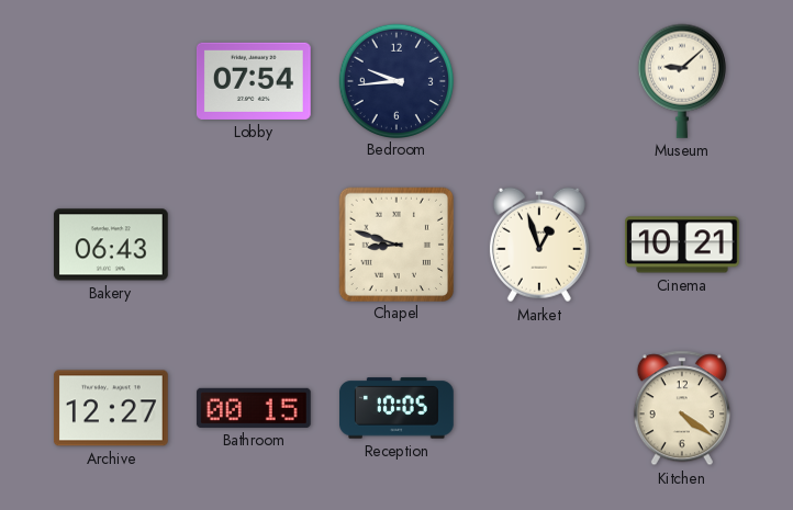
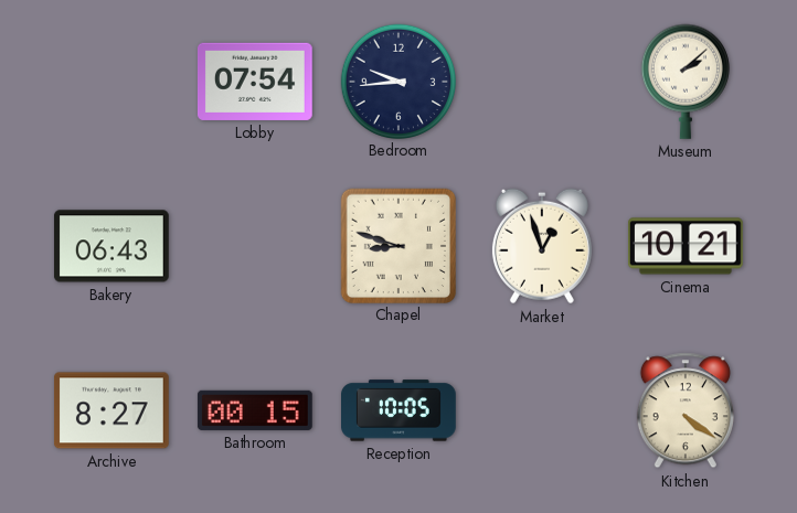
Museum: 9:08 -> 2:08
Archive: 12:27 -> 8:27
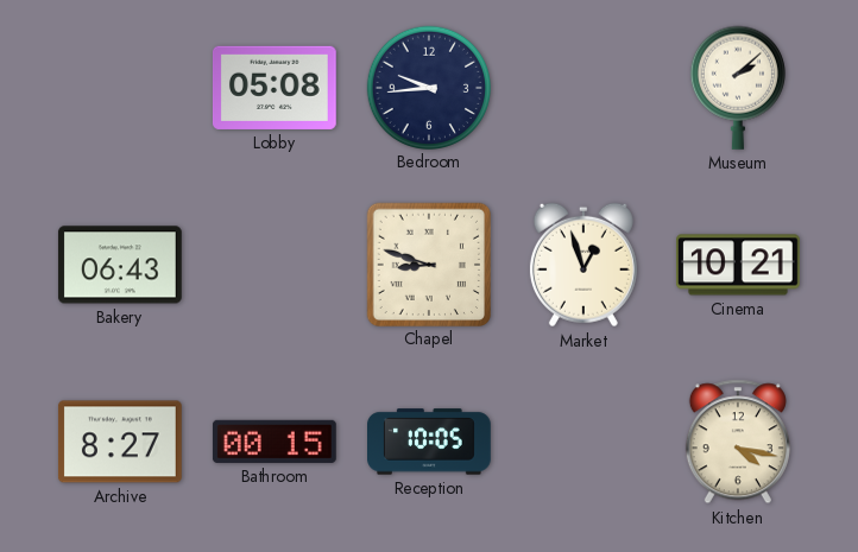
Lobby: 07:54 -> 05:08
Kitchen: 4:21 -> 4:17
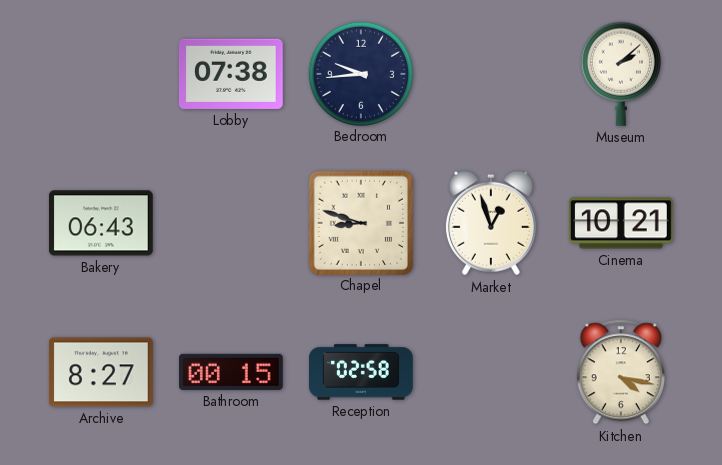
Lobby: 05:08 -> 07:38
Reception: 10:05 -> 02:58
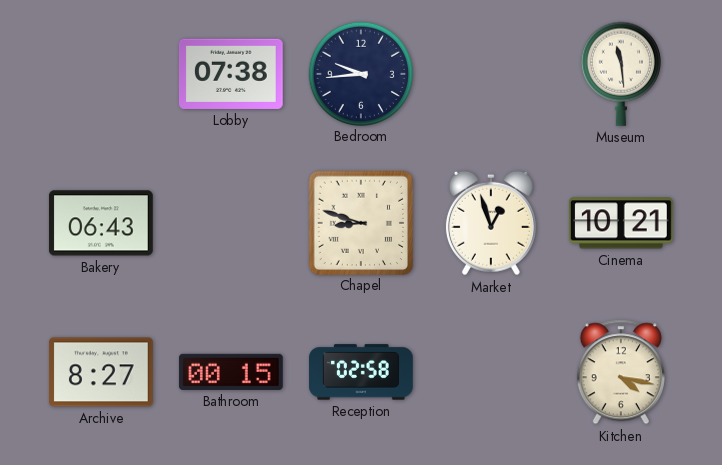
Museum: 2:08 -> 11:29
